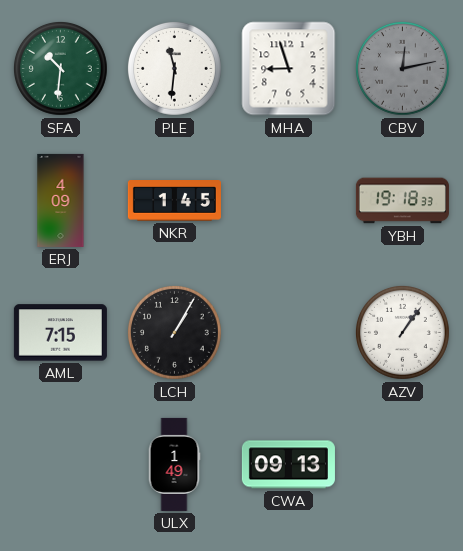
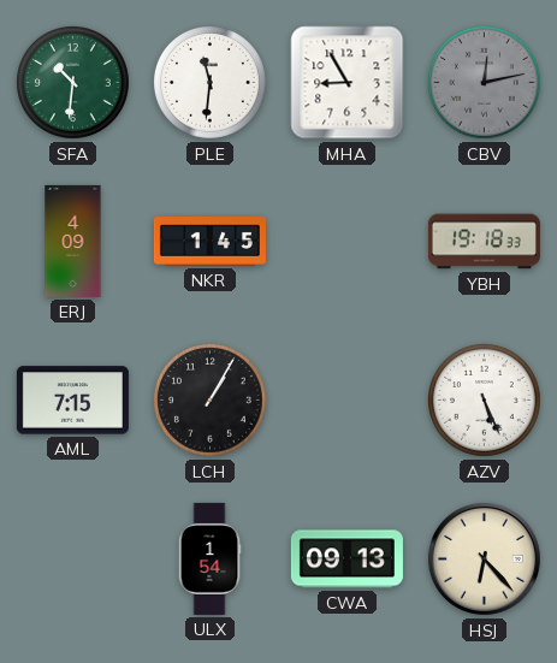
MHA: 8:57 -> 8:55
AZV: 1:06 -> 5:26
ULX: 1:49 -> 1:54
HSJ: none -> 6:23
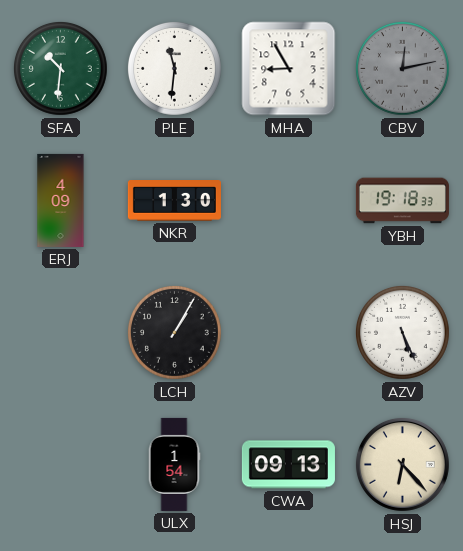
NKR: 1:45 -> 1:30
AML: 7:15 -> none
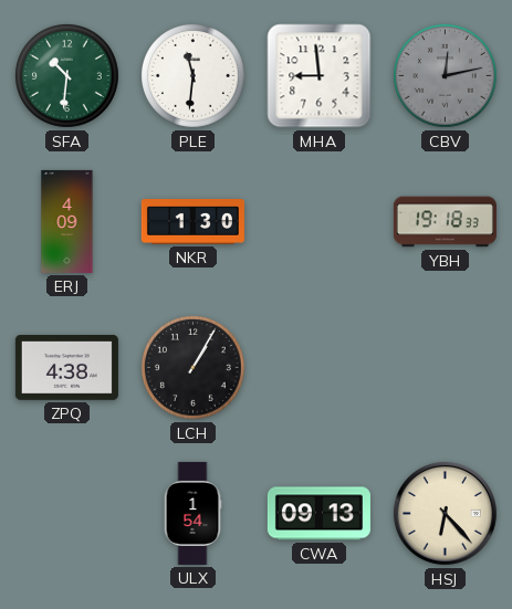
MHA: 8:55 -> 8:59
ZPQ: none -> 4:38
AZV: 5:26 -> none
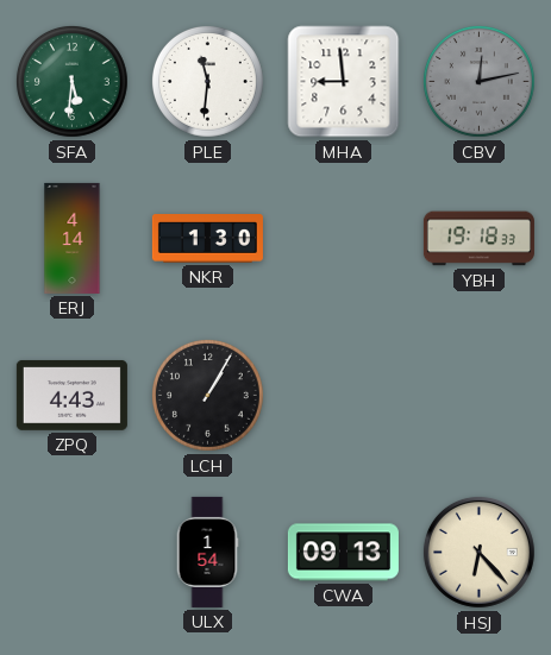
SFA: 10:31 -> 5:31
ERJ: 4:09 -> 4:14
ZPQ: 4:38 -> 4:43
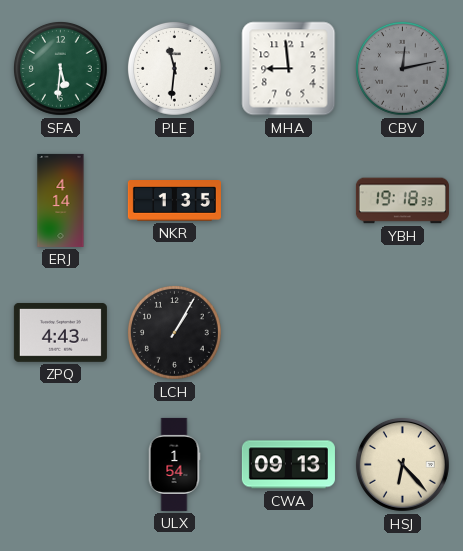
NKR: 1:30 -> 1:35
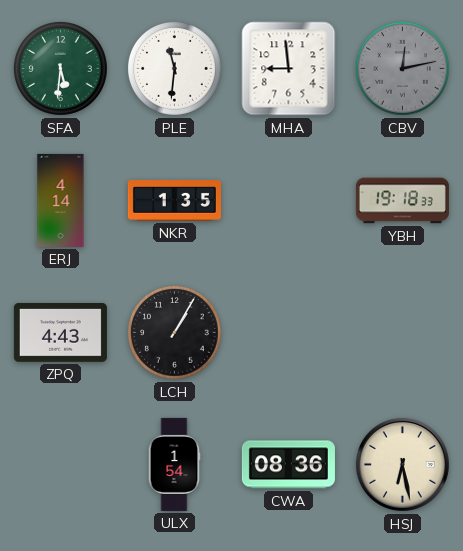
CWA: 09:13 -> 08:36
HSJ: 6:23 -> 6:28
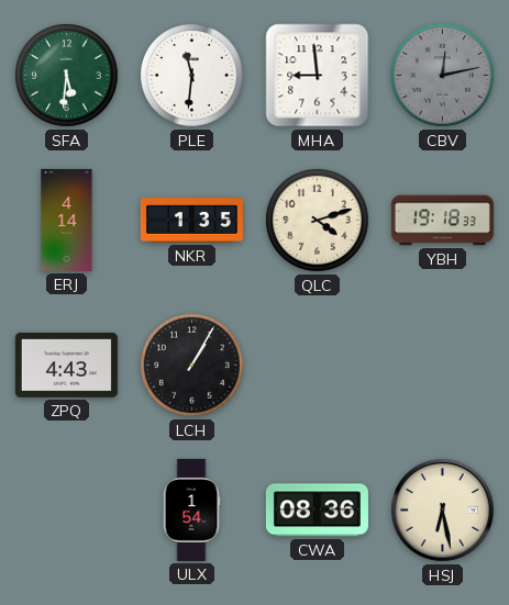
QLC: none -> 4:12
